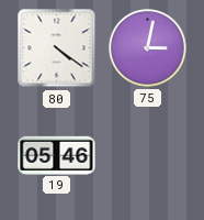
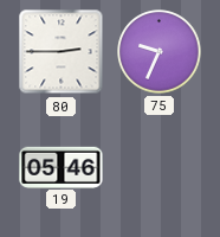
80: 4:21 -> 2:45
75: 3:02 -> 9:34
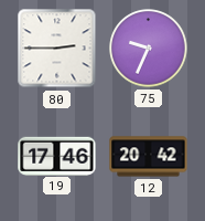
19: 05:46 -> 17:46
12: none -> 20:42
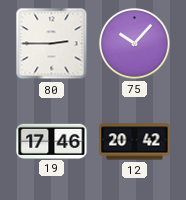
75: 9:34 -> 10:07
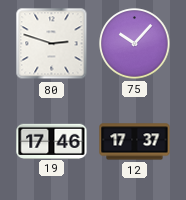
80: 2:45 -> 2:48
12: 20:42 -> 17:37
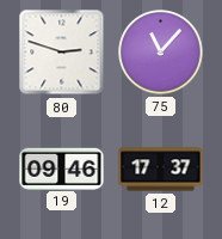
75: 10:07 -> 11:07
19: 17:46 -> 09:46
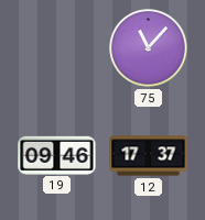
80: 2:48 -> none
